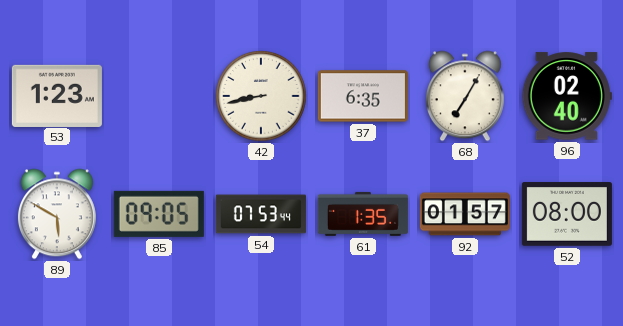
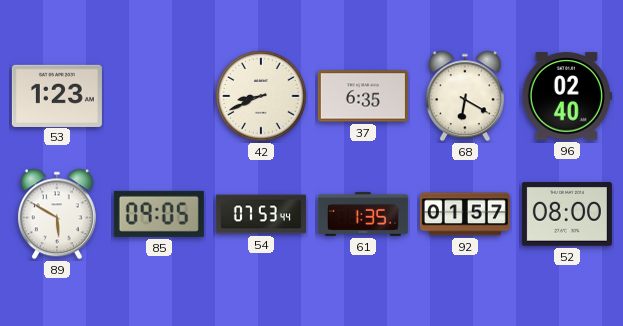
42: 8:43 -> 8:41
68: 7:05 -> 6:20
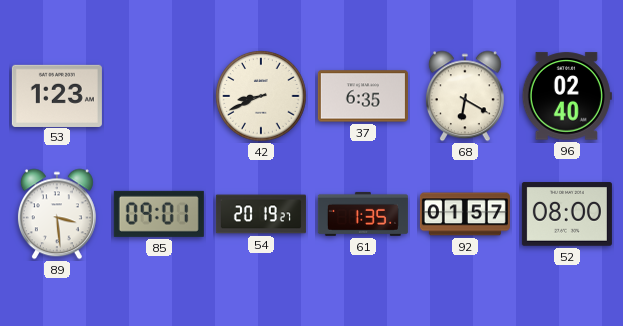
89: 5:50 -> 3:29
85: 09:05 -> 09:01
54: 07:53 -> 20:19
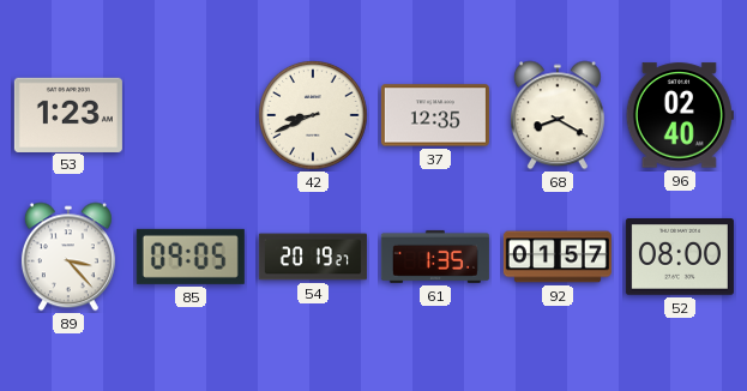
37: 6:35 -> 12:35
68: 6:20 -> 8:20
89: 3:29 -> 3:23
85: 09:01 -> 09:05
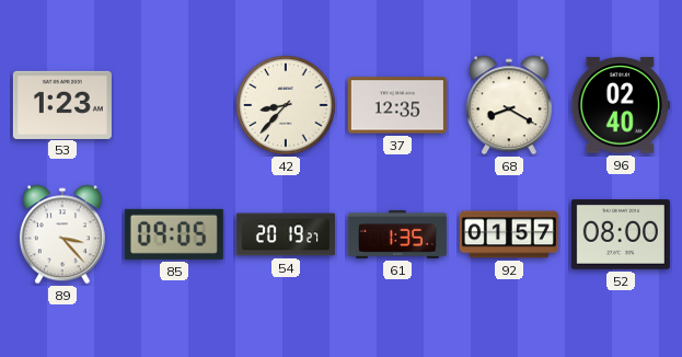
42: 8:41 -> 8:37
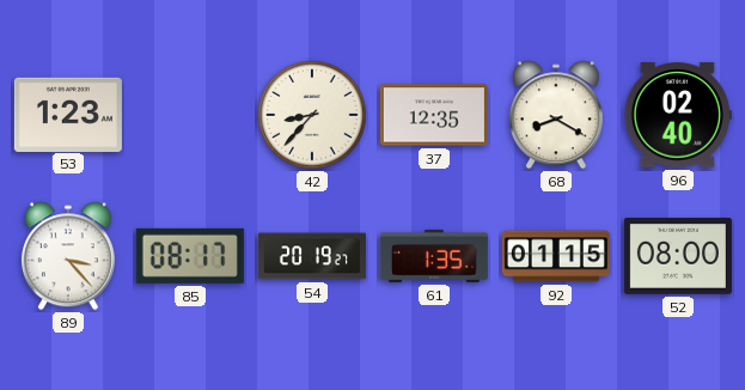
85: 09:05 -> 08:17
92: 01:57 -> 01:15
